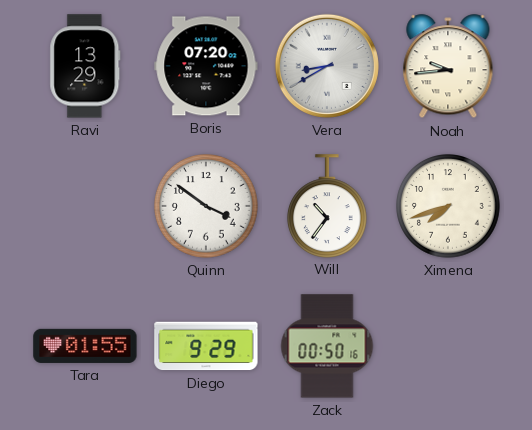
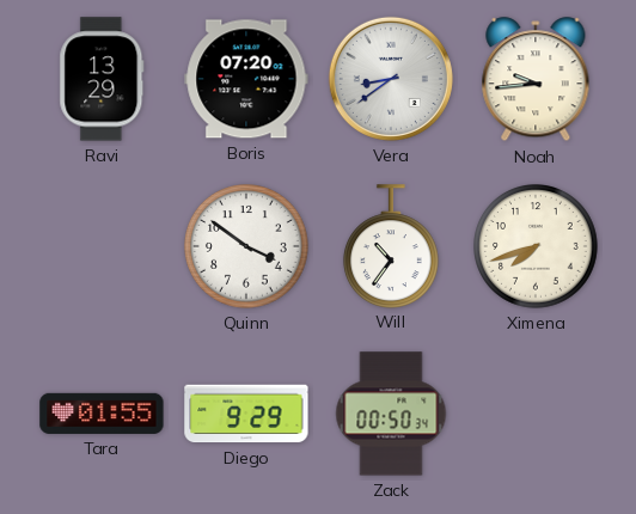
Vera: 8:40 -> 8:39
Zack: 00:50:16 -> 00:50:34
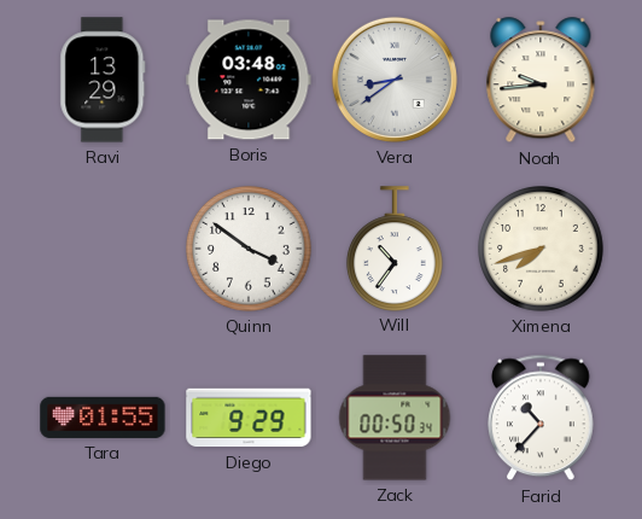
Boris: 07:20 -> 03:48
Farid: none -> 10:37
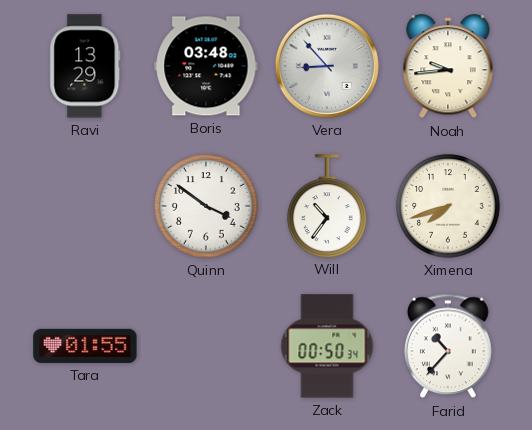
Vera: 8:39 -> 8:53
Diego: 9:29 -> none
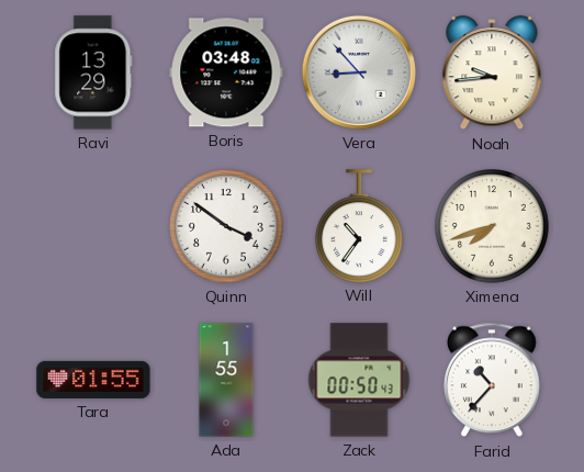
Ada: none -> 1:55
Zack: 00:50:34 -> 00:50:43
